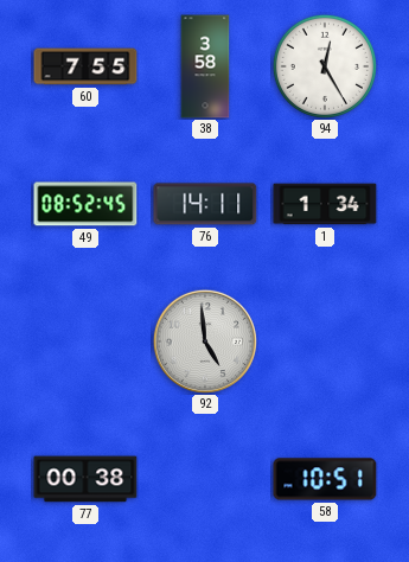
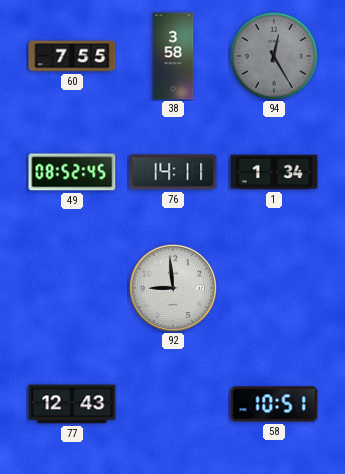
94 dial: white -> grey
92: 4:59 -> 8:59
77: 00:38 -> 12:43
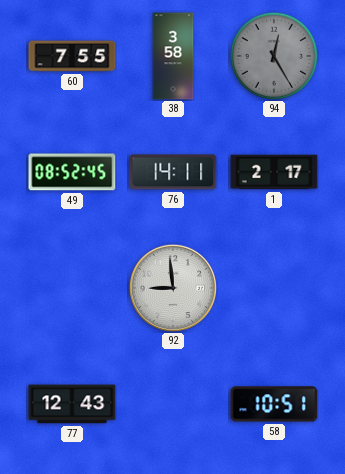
1: 1:34 -> 2:17
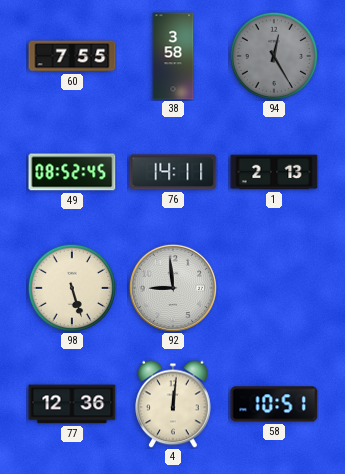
1: 2:17 -> 2:13
98: none -> 5:27
77: 12:43 -> 12:36
4: none -> 12:01
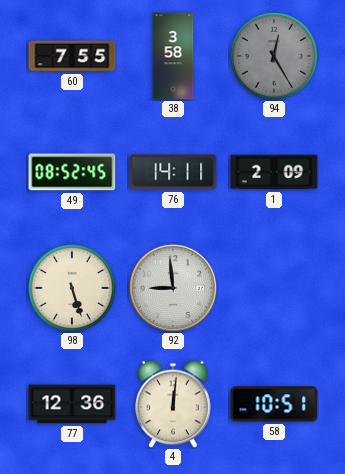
1: 2:13 -> 2:09
